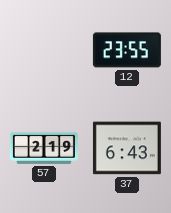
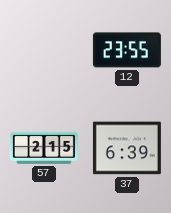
57: 2:19 -> 2:15
37: 6:43 -> 6:39
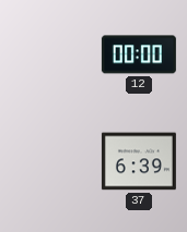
12: 23:55 -> 00:00
57: 2:15 -> none
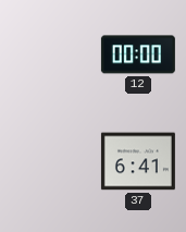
37: 6:39 -> 6:41
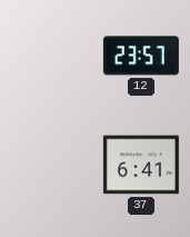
12: 00:00 -> 23:57
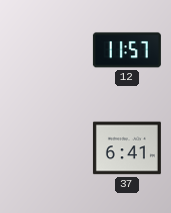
12: 23:57 -> 11:57
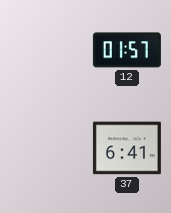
12: 11:57 -> 01:57
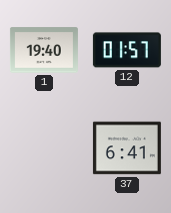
1: none -> 19:40
